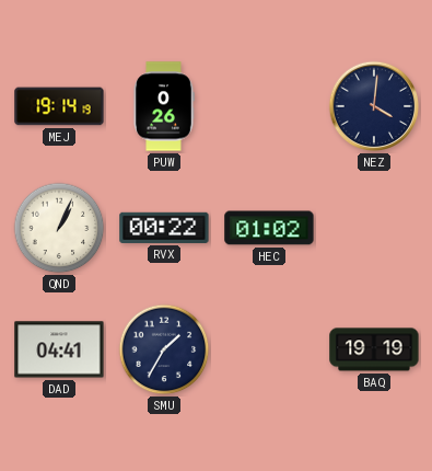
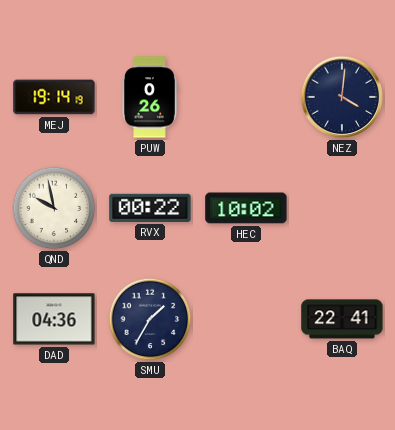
QND: 1:04 -> 9:58
HEC: 01:02 -> 10:02
DAD: 04:41 -> 04:36
BAQ: 19:19 -> 22:41
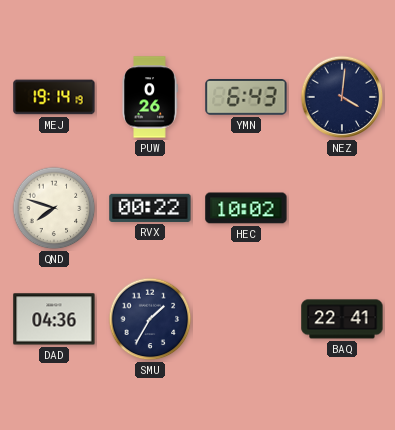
YMN: none -> 6:43
QND: 9:58 -> 7:48
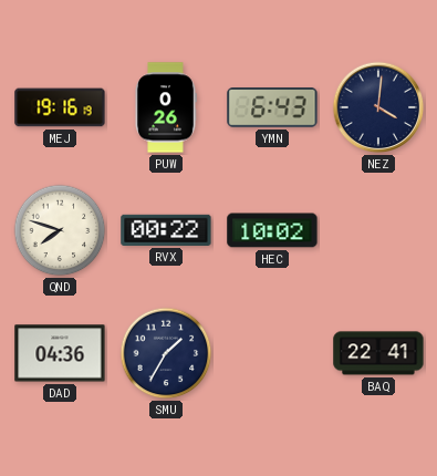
MEJ: 19:14 -> 19:16
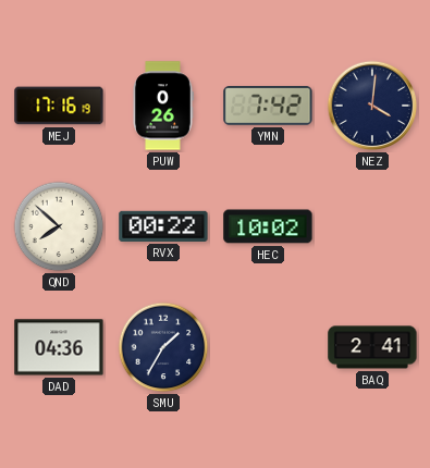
MEJ: 19:16 -> 17:16
YMN: 6:43 -> 7:42
QND: 7:48 -> 7:52
BAQ: 22:41 -> 2:41
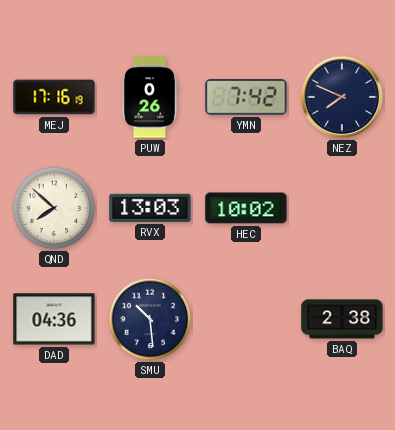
NEZ: 4:01 -> 7:49
RVX: 00:22 -> 13:03
SMU: 1:35 -> 10:29
BAQ: 2:41 -> 2:38
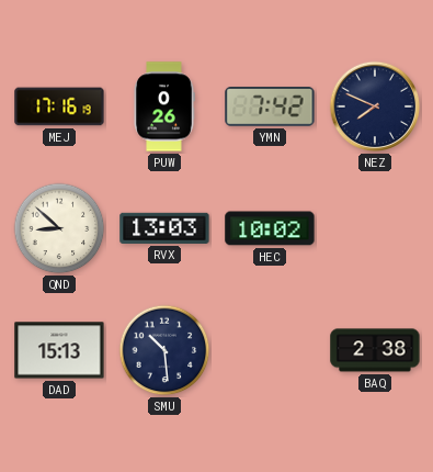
QND: 7:52 -> 8:52
DAD: 04:36 -> 15:13
